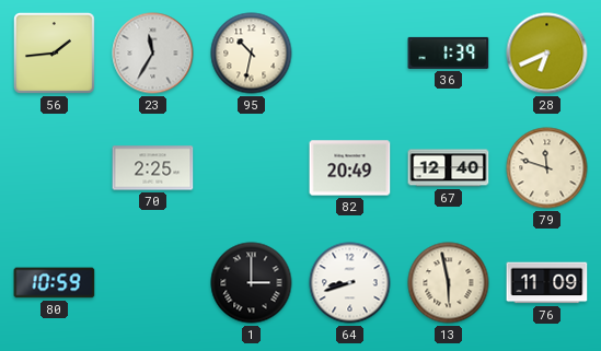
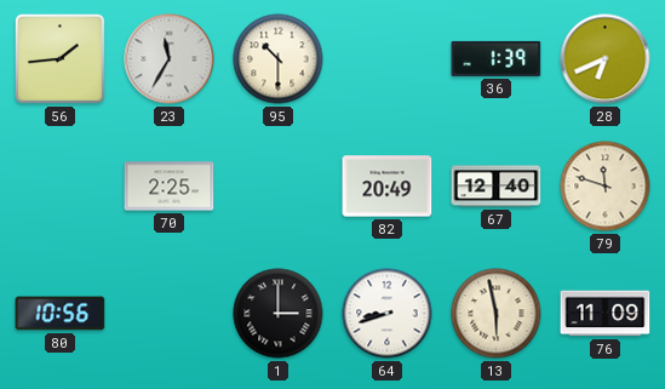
95: 10:32 -> 10:30
80: 10:59 -> 10:56
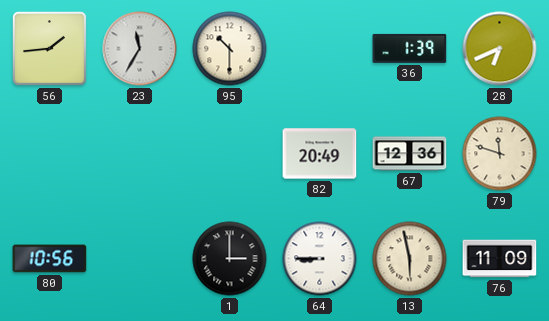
70: 2:25 -> none
67: 12:40 -> 12:36
64: 8:42 -> 8:45
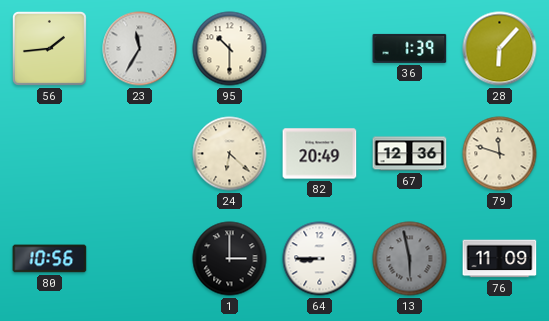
28: 6:41 -> 6:07
24: none -> 6:22
13 dial: cream -> grey
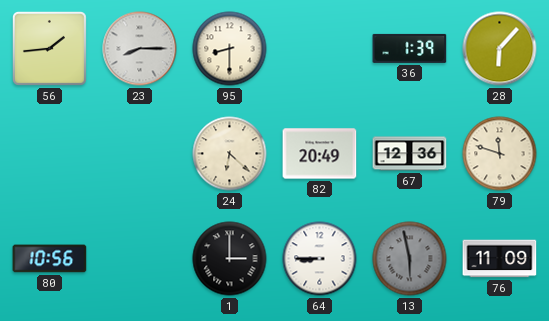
23: 11:35 -> 8:15
95: 10:30 -> 8:30
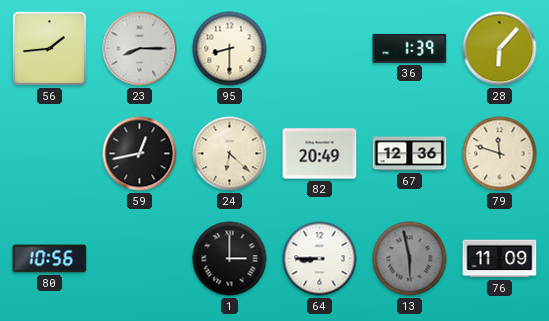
59: none -> 12:43
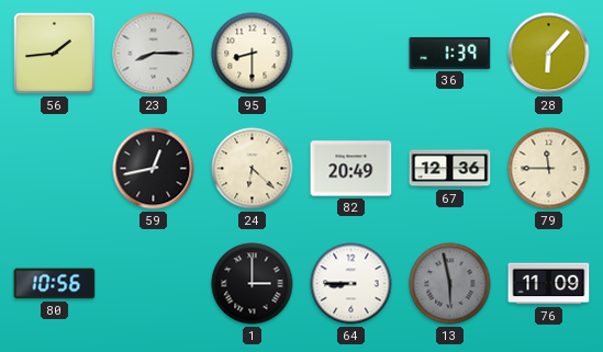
79: 11:48 -> 11:45
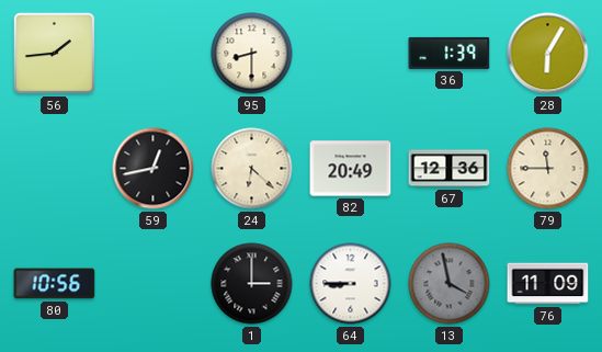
23: 8:15 -> none
28: 6:07 -> 6:05
13: 5:58 -> 3:58
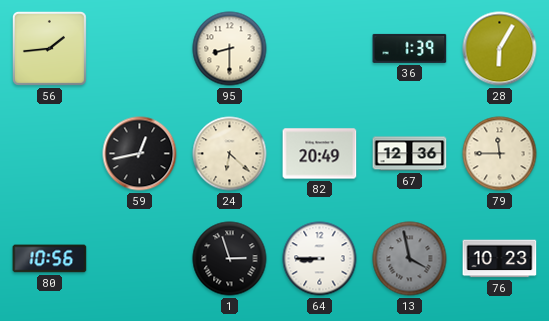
1: 3:00 -> 2:57
76: 11:09 -> 10:23
